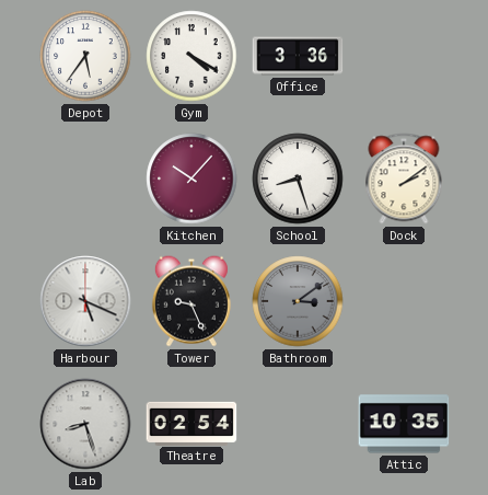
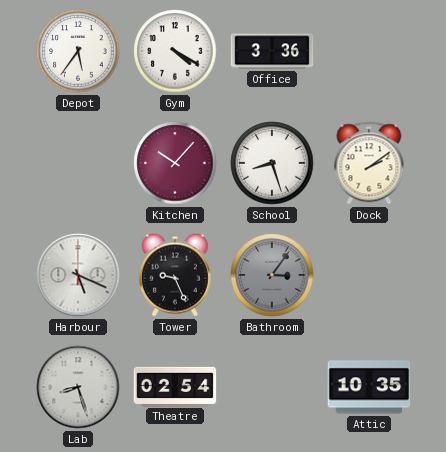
Bathroom: 3:09 -> 3:06
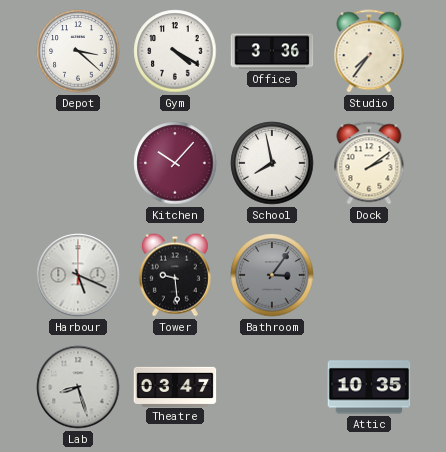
Depot: 5:36 -> 3:22
Studio: none -> 7:36
School: 8:27 -> 7:58
Tower: 9:26 -> 9:29
Theatre: 02:54 -> 03:47
